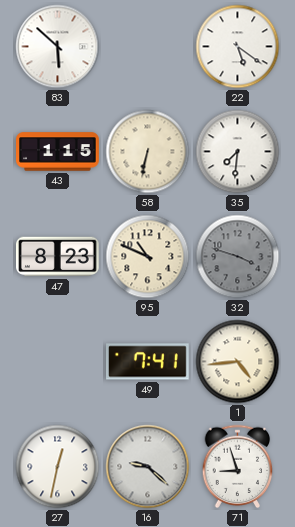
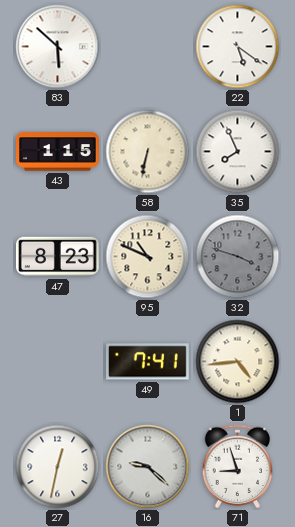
35: 7:31 -> 7:56
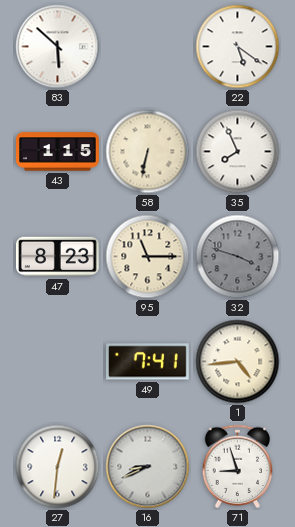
95: 10:49 -> 11:15
27: 12:32 -> 12:31
16: 9:22 -> 8:41
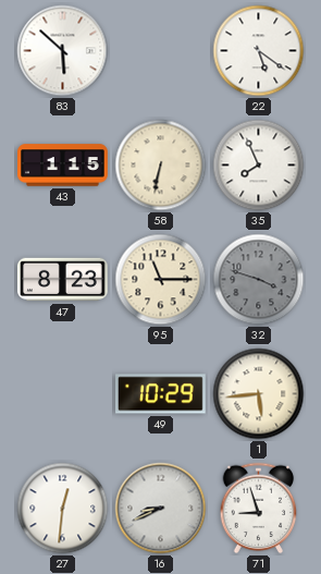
49: 7:41 -> 10:29
1: 4:44 -> 5:44
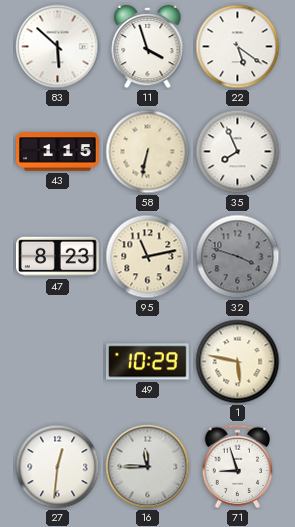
11: none -> 3:57
95: 11:15 -> 11:13
1: 5:44 -> 5:47
16: 8:41 -> 11:45
